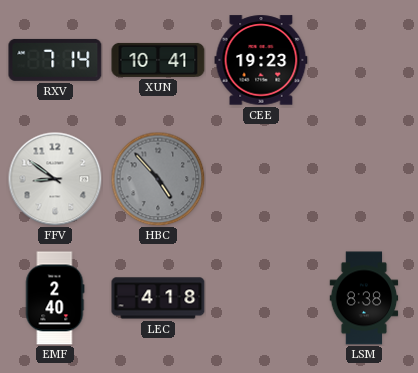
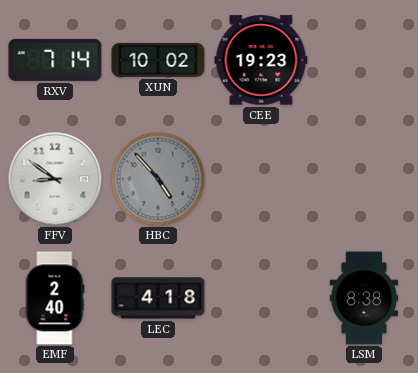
XUN: 10:41 -> 10:02
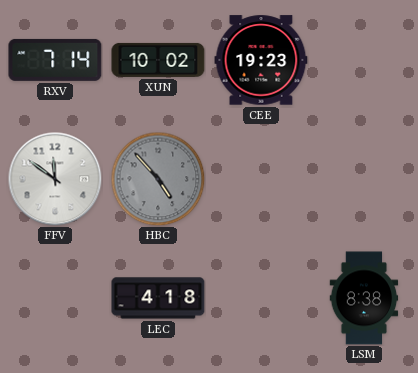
FFV: 8:51 -> 11:51
EMF: 2:40 -> none
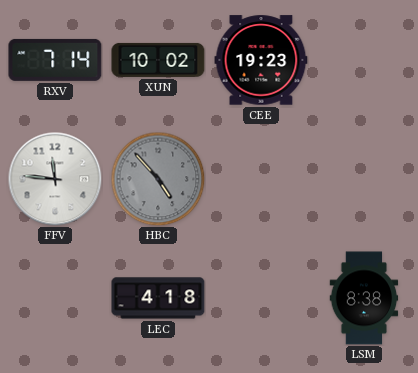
FFV: 11:51 -> 11:46
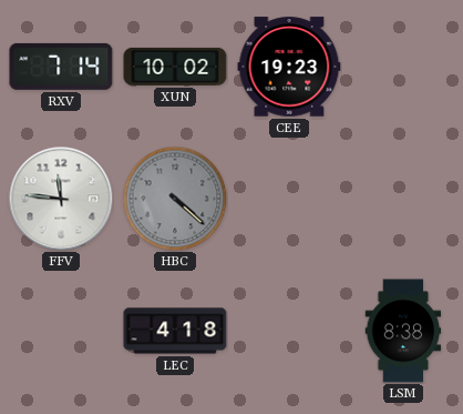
HBC: 4:53 -> 4:22
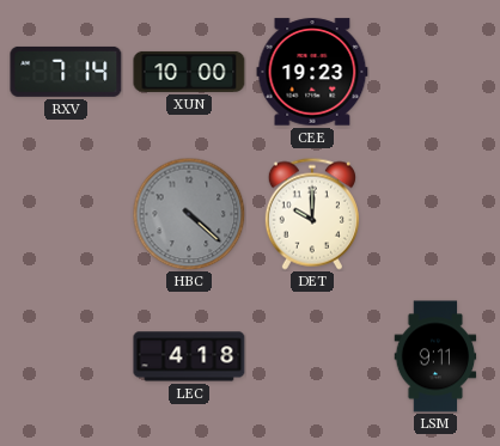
XUN: 10:02 -> 10:00
FFV: 11:46 -> none
DET: none -> 10:00
LSM: 8:38 -> 9:11
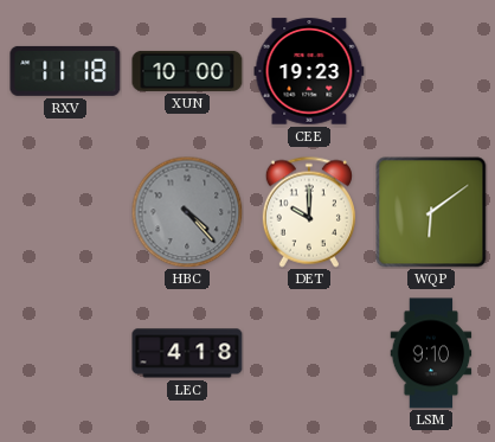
RXV: 7:14 -> 11:18
HBC: 4:22 -> 4:23
WQP: none -> 6:09
LSM: 9:11 -> 9:10
